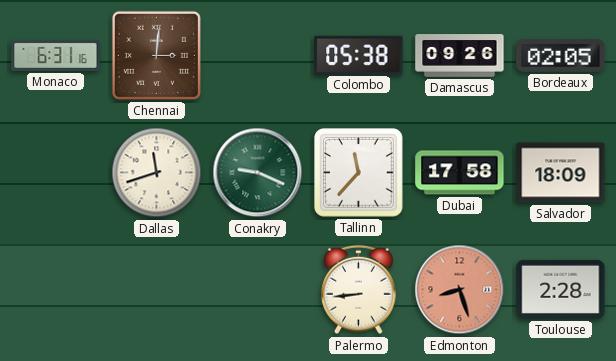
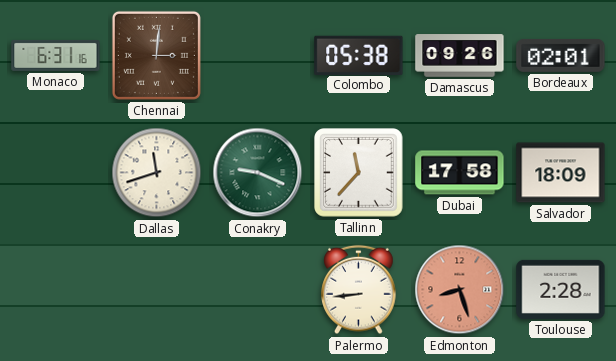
Bordeaux: 02:05 -> 02:01
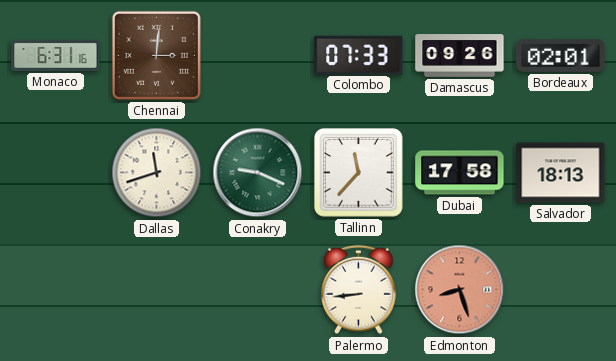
Colombo: 05:38 -> 07:33
Salvador: 18:09 -> 18:13
Toulouse: 2:28 -> none
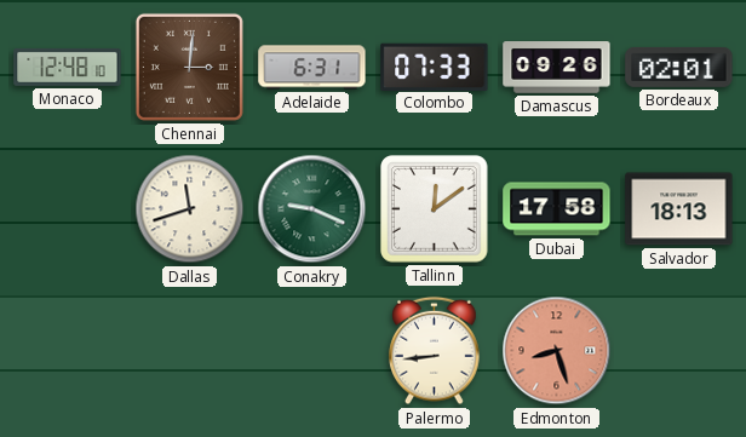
Monaco: 6:31 -> 12:48
Adelaide: none -> 6:31
Tallinn: 11:37 -> 12:09
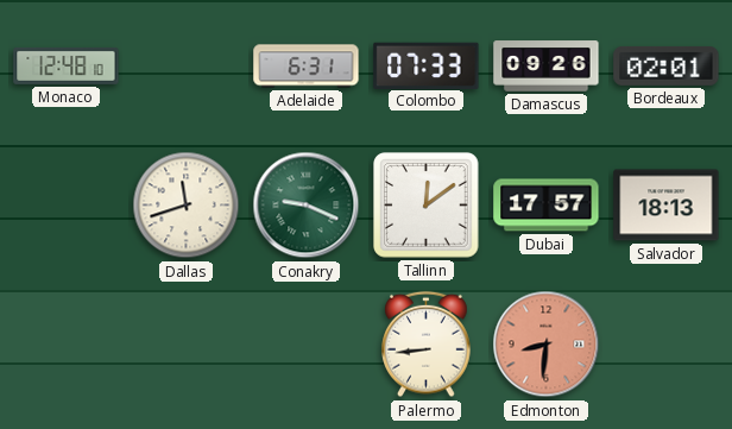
Chennai: 3:01 -> none
Dubai: 17:58 -> 17:57
Edmonton: 8:27 -> 8:31
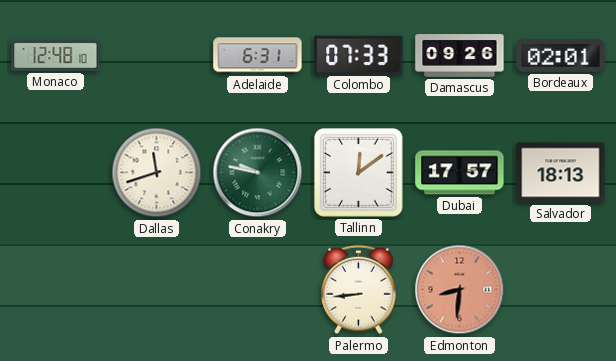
Conakry: 9:19 -> 9:47
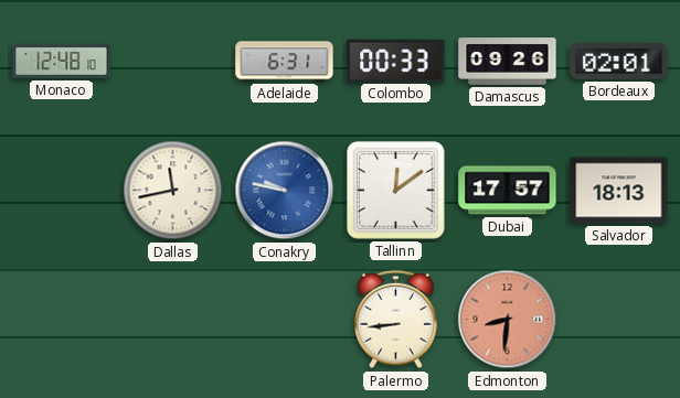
Colombo: 07:33 -> 00:33
Dallas: 11:42 -> 11:43
Conakry dial: green -> blue
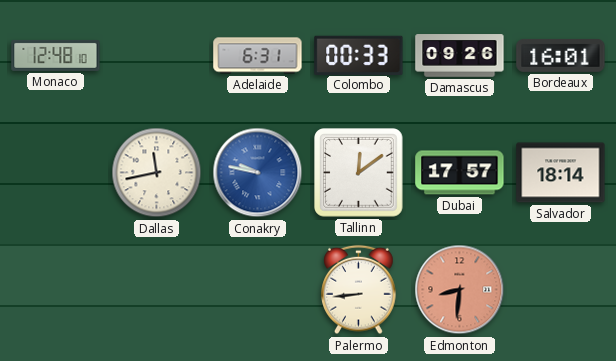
Bordeaux: 02:01 -> 16:01
Salvador: 18:13 -> 18:14
